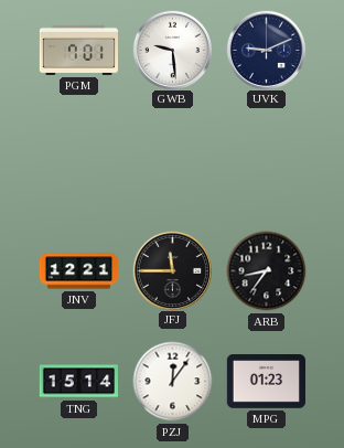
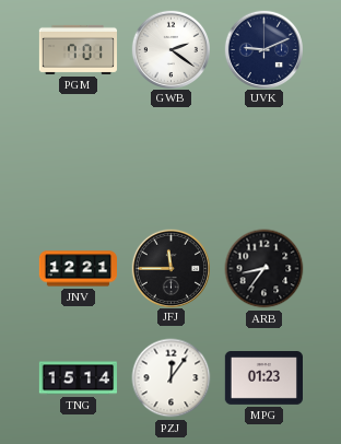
GWB: 9:29 -> 2:21
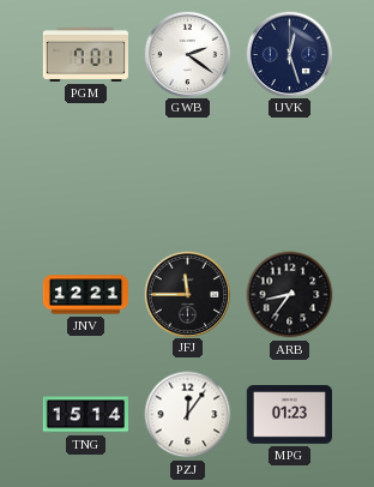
UVK: 9:11 -> 12:27
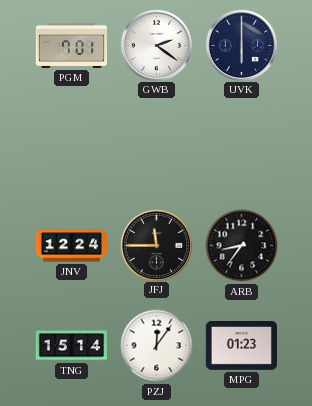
UVK: 12:27 -> 6:00
JNV: 12:21 -> 12:24
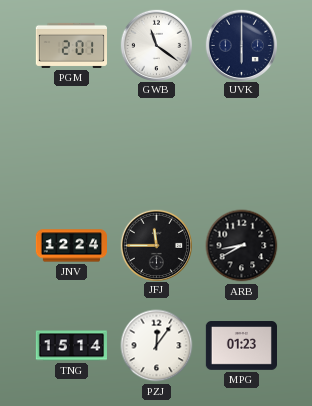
PGM: 7:01 -> 2:01
GWB: 2:21 -> 11:21
ARB: 8:36 -> 8:40
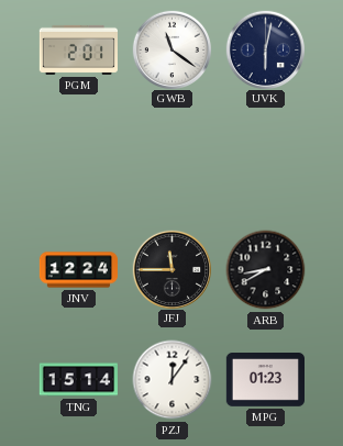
UVK: 6:00 -> 6:02
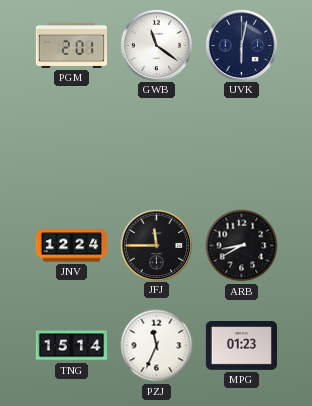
PZJ: 12:06 -> 11:34
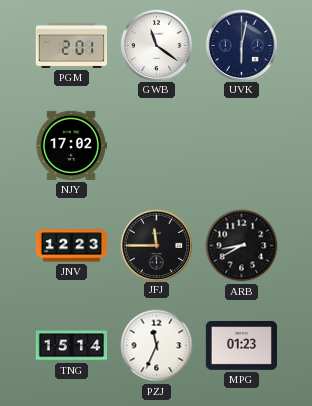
NJY: none -> 17:02
JNV: 12:24 -> 12:23
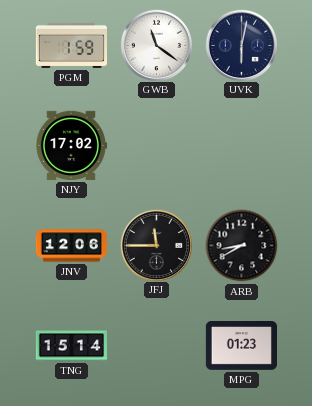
PGM: 2:01 -> 1:59
JNV: 12:23 -> 12:06
PZJ: 11:34 -> none
